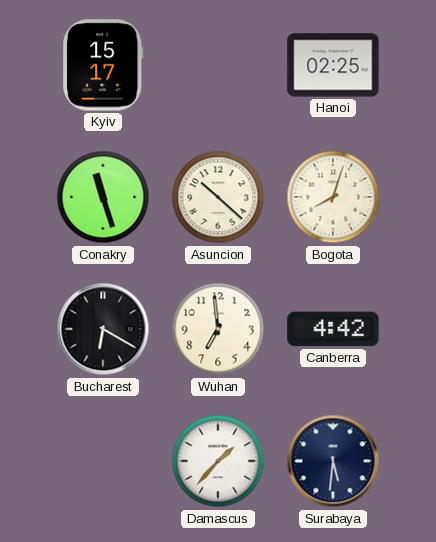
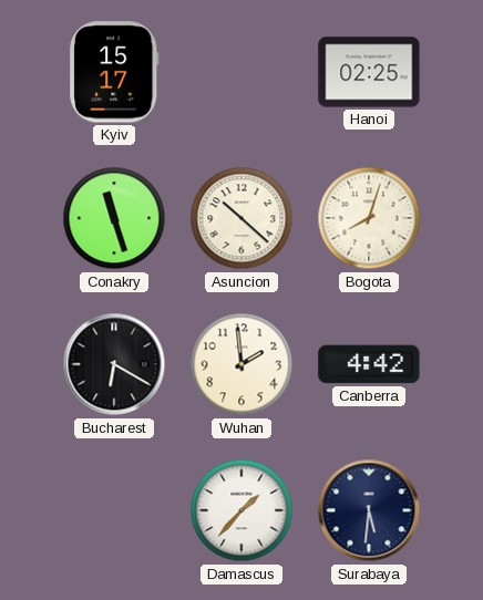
Wuhan: 6:59 -> 1:59
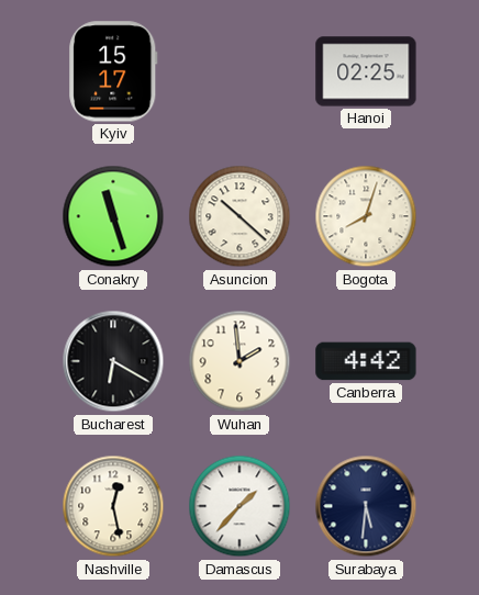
Nashville: none -> 12:28
